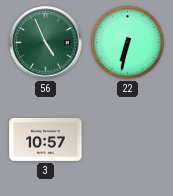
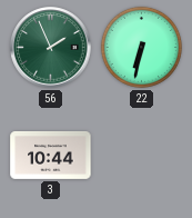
56: 4:56 -> 1:56
3: 10:57 -> 10:44
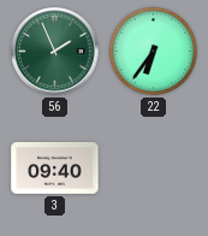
22: 6:32 -> 6:36
3: 10:44 -> 09:40
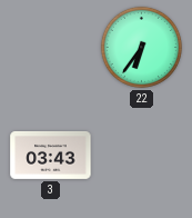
56: 1:56 -> none
3: 09:40 -> 03:43
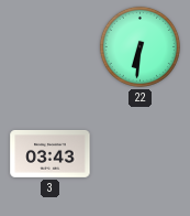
22: 6:36 -> 6:31
